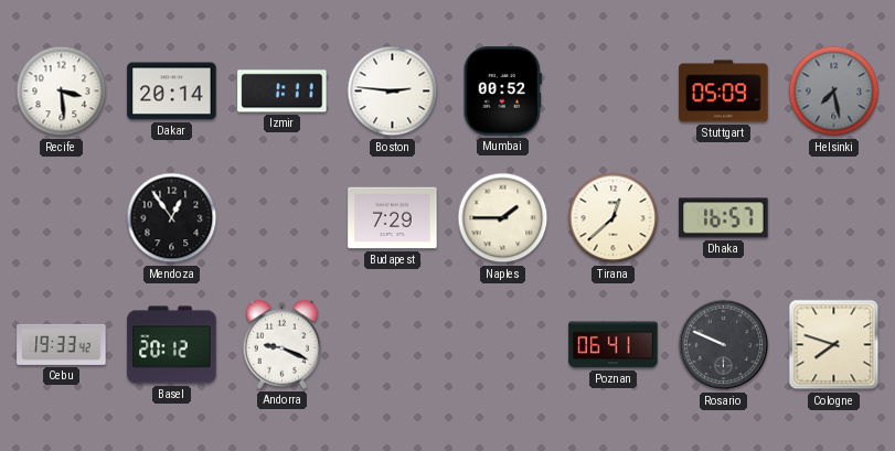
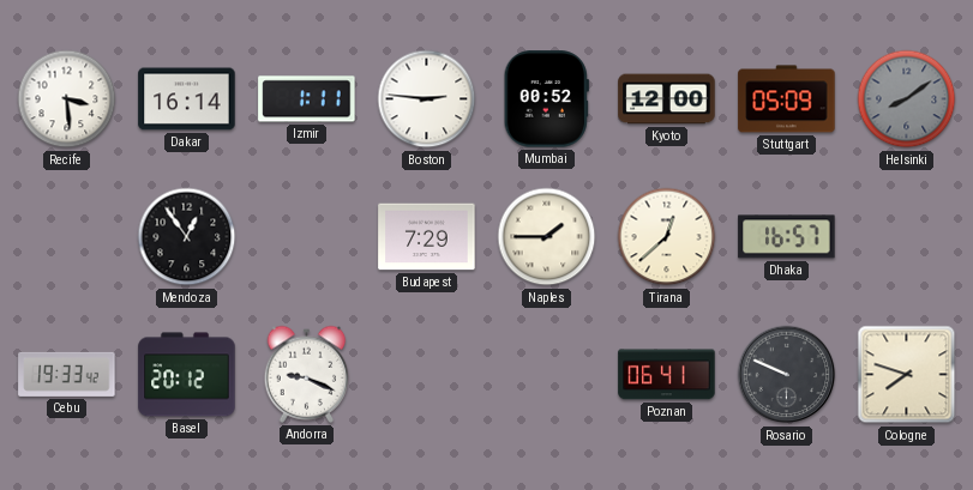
Dakar: 20:14 -> 16:14
Kyoto: none -> 12:00
Helsinki: 7:28 -> 8:09
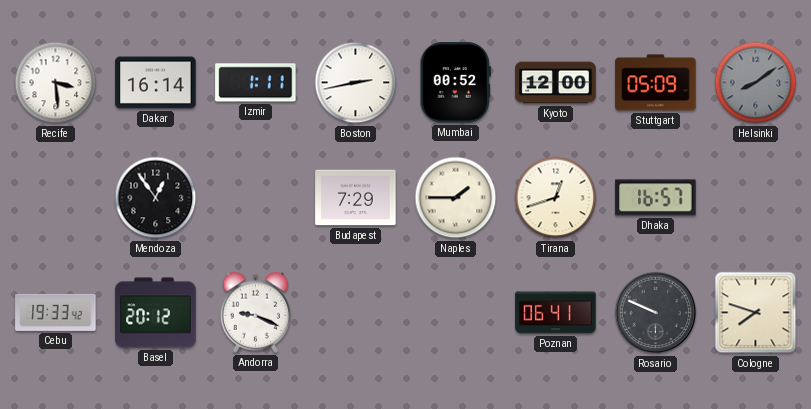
Boston: 2:46 -> 2:43
Tirana: 12:38 -> 12:42
